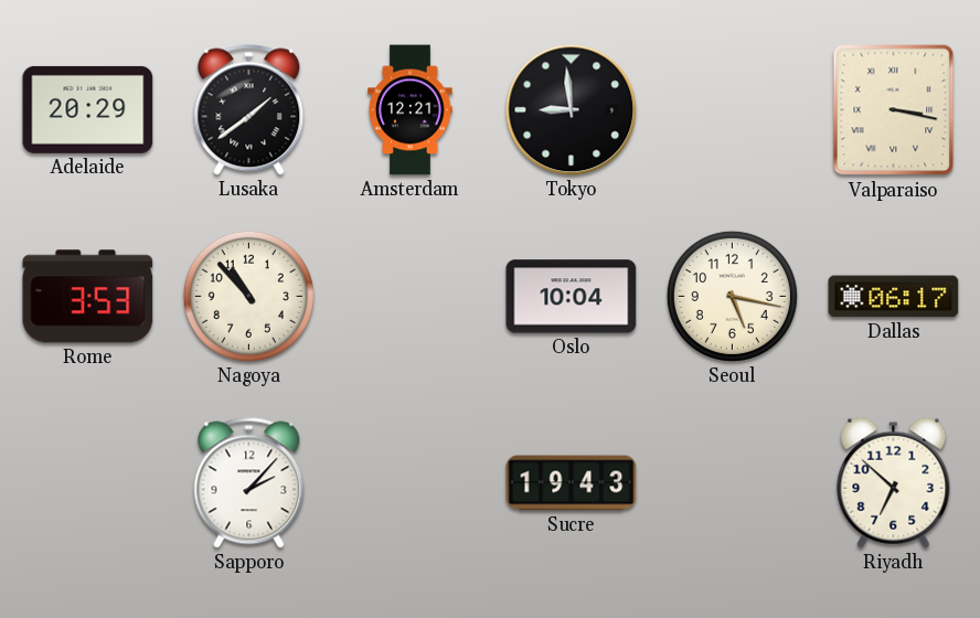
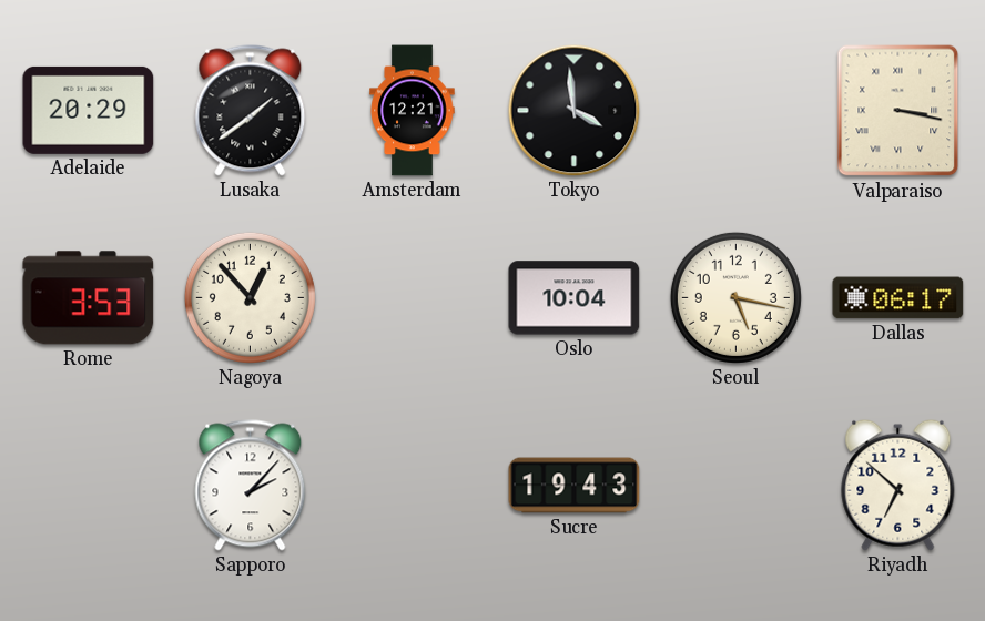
Tokyo: 8:59 -> 3:59
Nagoya: 10:53 -> 12:53
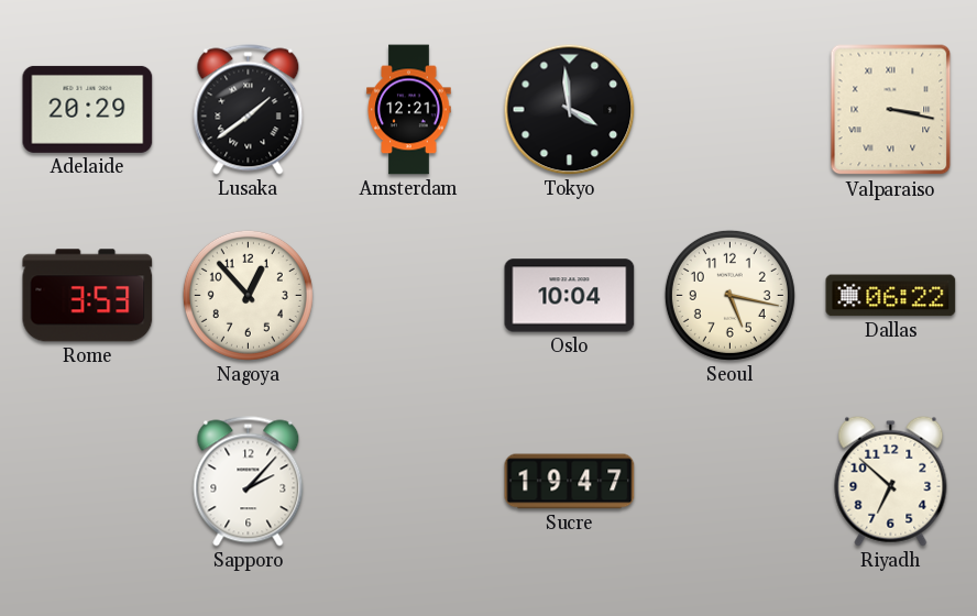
Dallas: 06:17 -> 06:22
Sucre: 19:43 -> 19:47
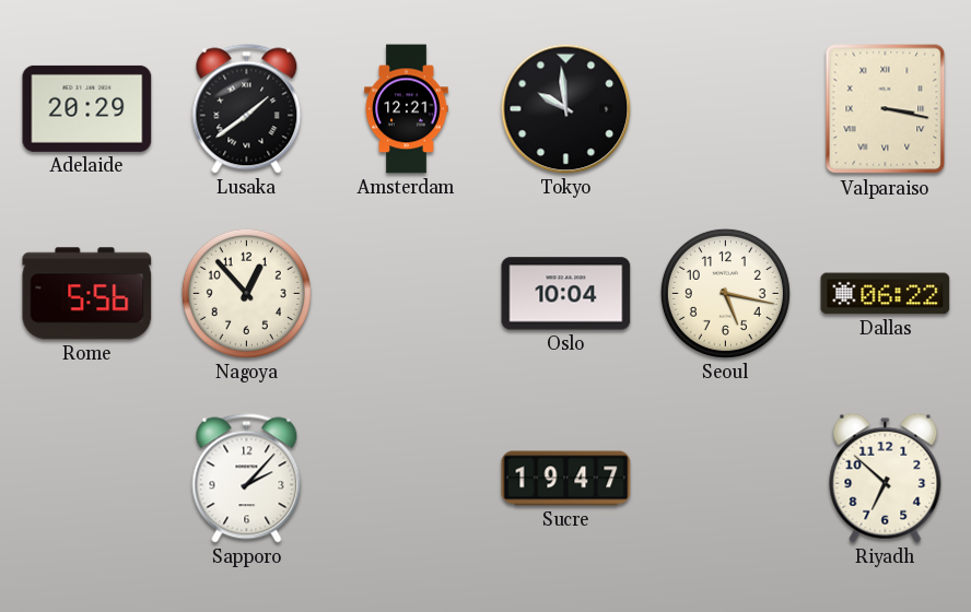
Tokyo: 3:59 -> 9:59
Rome: 3:53 -> 5:56
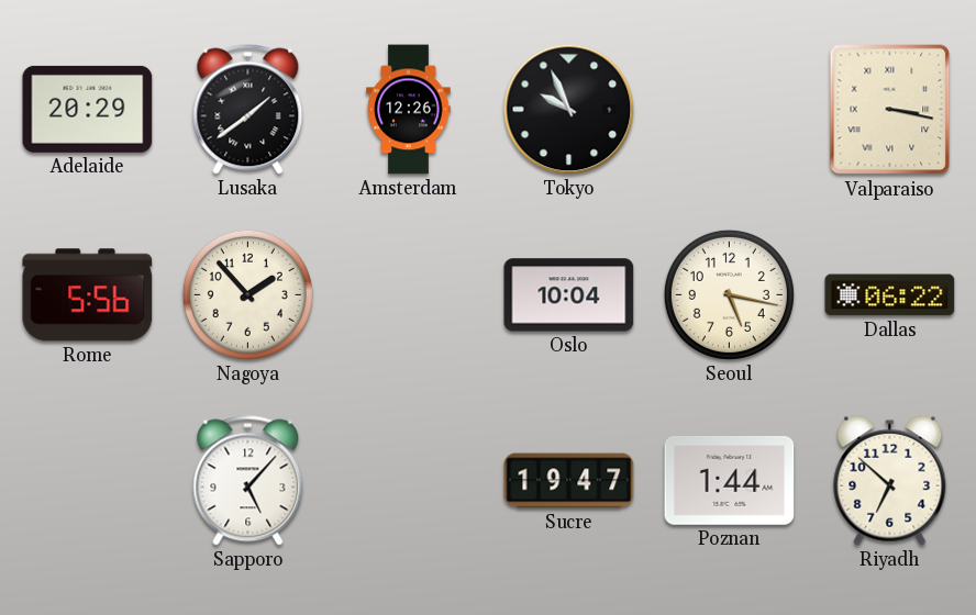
Amsterdam: 12:21 -> 12:26
Tokyo: 9:59 -> 9:56
Nagoya: 12:53 -> 1:53
Sapporo: 2:07 -> 5:07
Poznan: none -> 1:44
